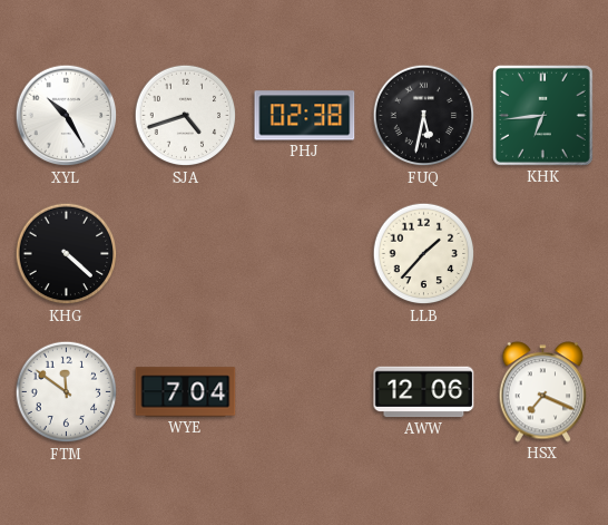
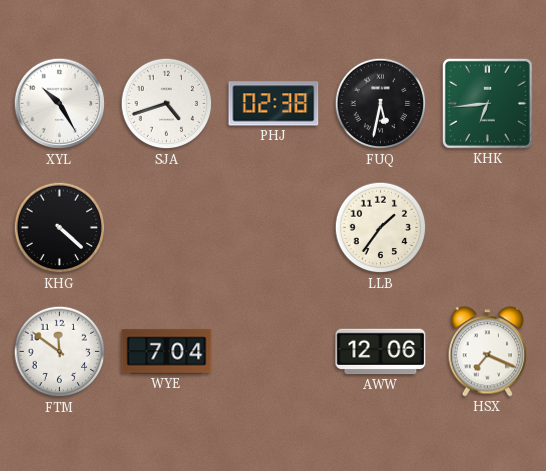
LLB: 1:37 -> 1:36
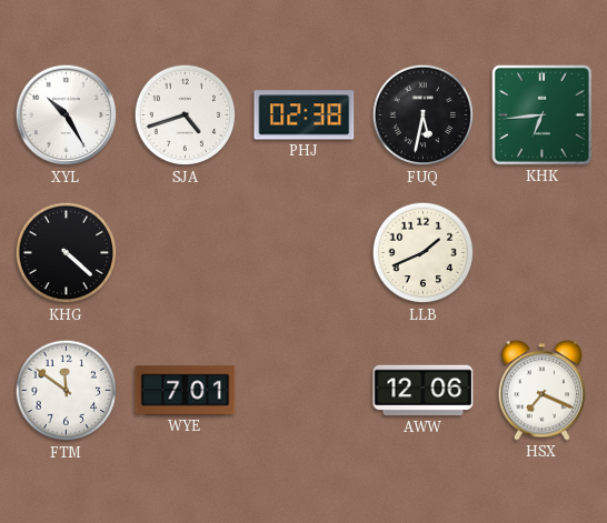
LLB: 1:36 -> 1:41
WYE: 7:04 -> 7:01
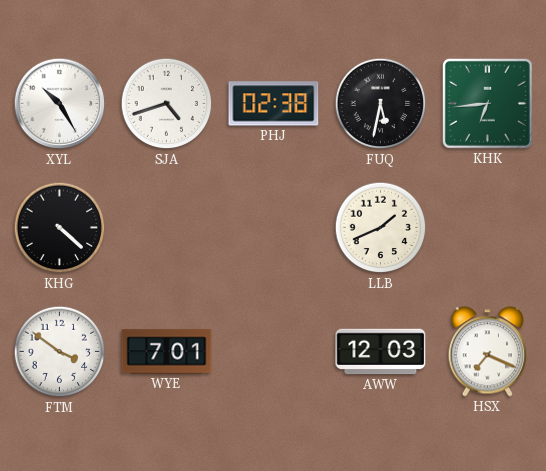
FTM: 11:51 -> 3:51
AWW: 12:06 -> 12:03
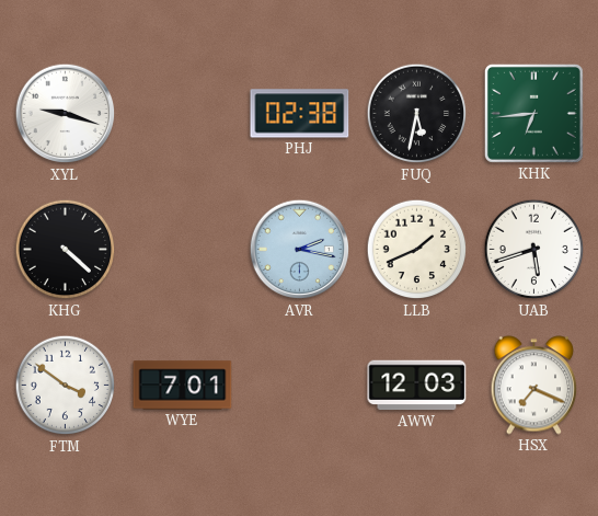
XYL: 10:25 -> 9:18
SJA: 4:42 -> none
AVR: none -> 2:17
UAB: none -> 5:42
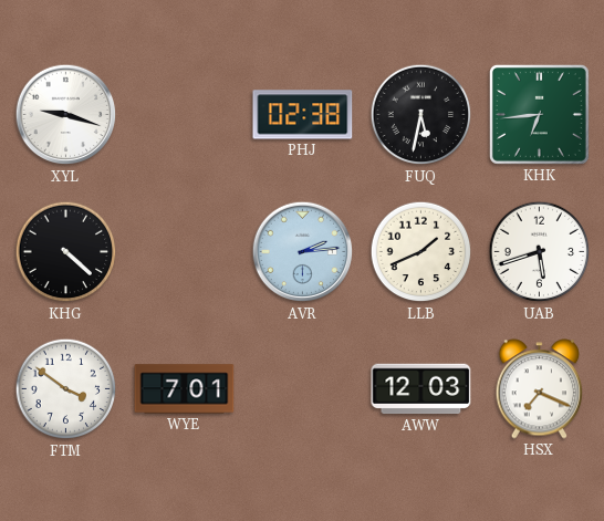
AVR: 2:17 -> 2:14
